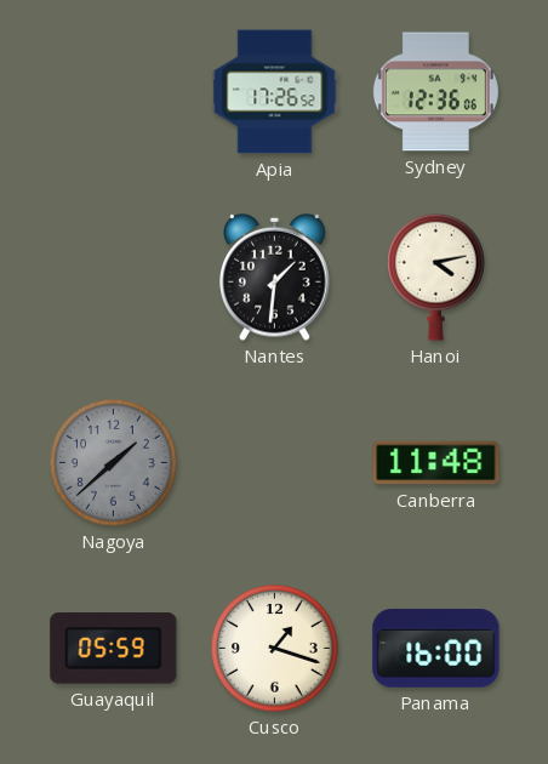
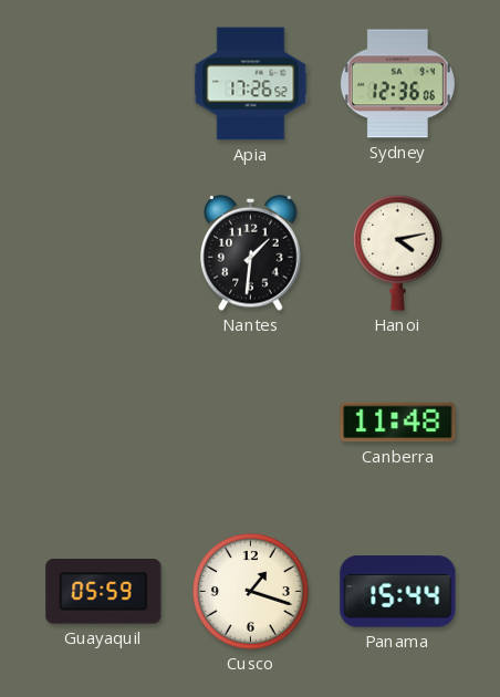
Nagoya: 1:38 -> none
Panama: 16:00 -> 15:44
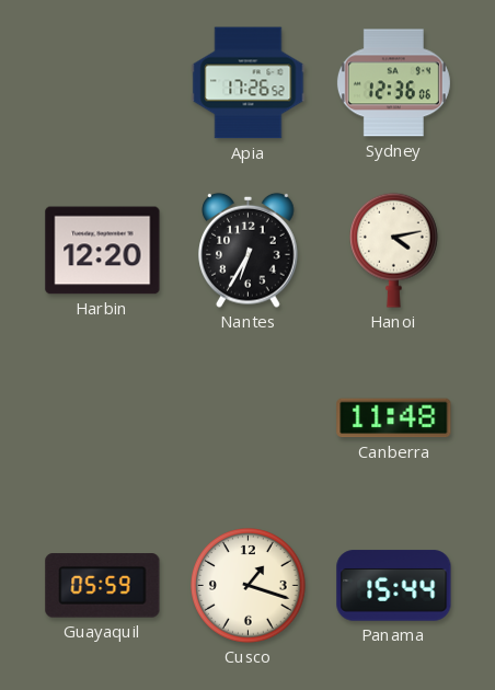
Harbin: none -> 12:20
Nantes: 1:31 -> 6:35
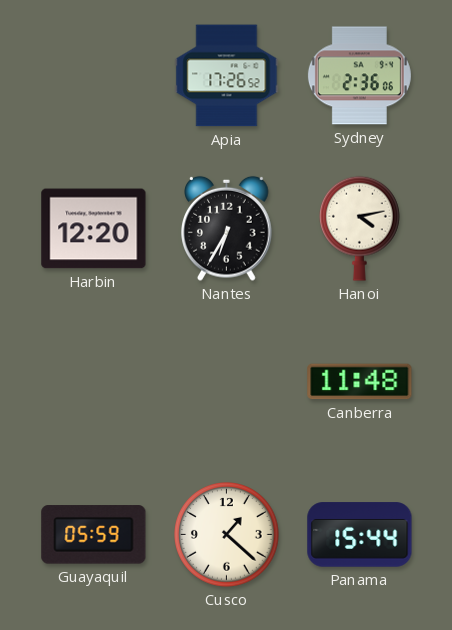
Sydney: 12:36 -> 2:36
Cusco: 1:18 -> 1:22
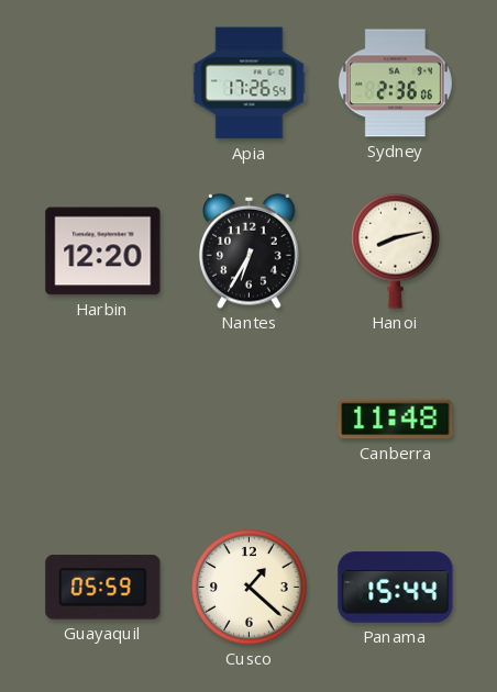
Apia: 17:26:52 -> 17:26:54
Hanoi: 4:13 -> 8:13
